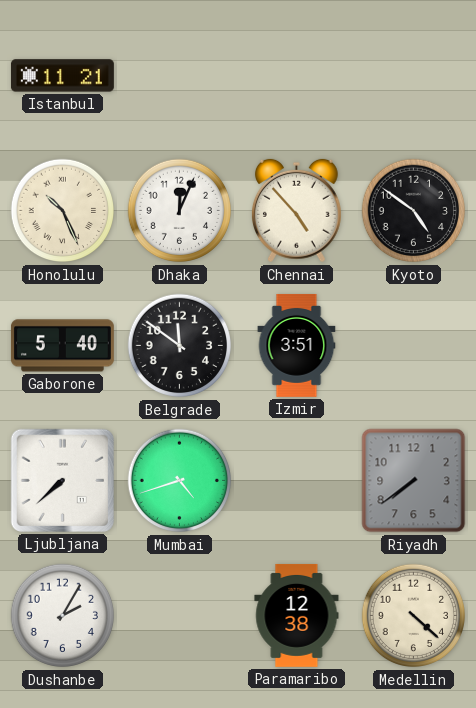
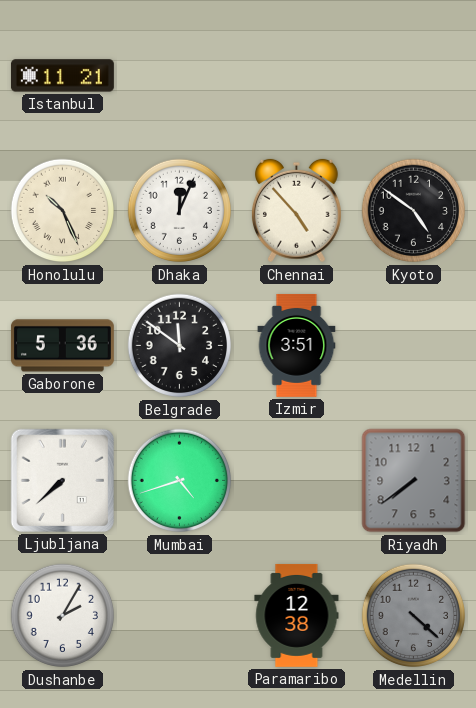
Gaborone: 5:40 -> 5:36
Medellin dial: cream -> grey
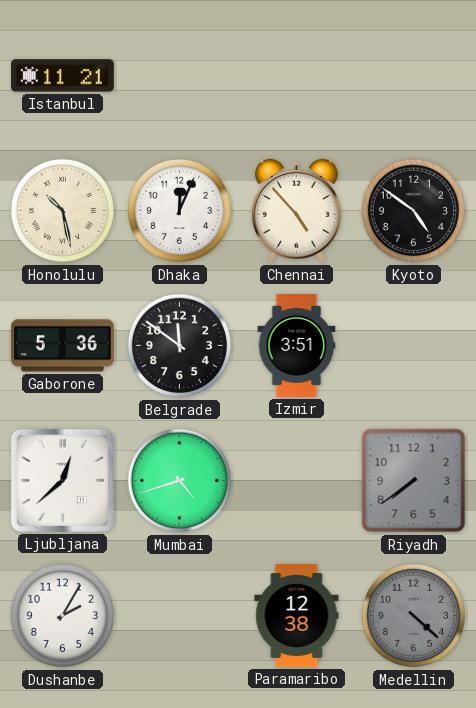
Honolulu: 10:26 -> 10:28
Ljubljana: 7:38 -> 12:38
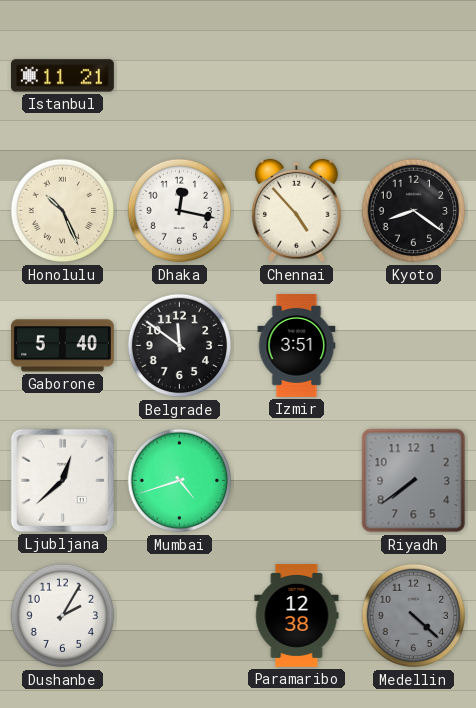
Honolulu: 10:28 -> 10:26
Dhaka: 12:04 -> 12:17
Kyoto: 4:51 -> 8:21
Gaborone: 5:36 -> 5:40
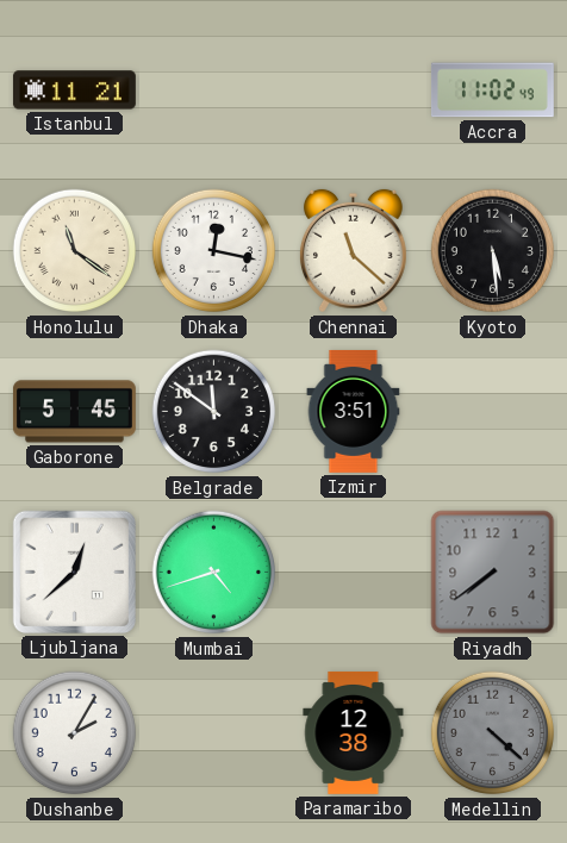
Accra: none -> 11:02
Honolulu: 10:26 -> 11:21
Chennai: 4:53 -> 11:22
Kyoto: 8:21 -> 5:29
Gaborone: 5:40 -> 5:45
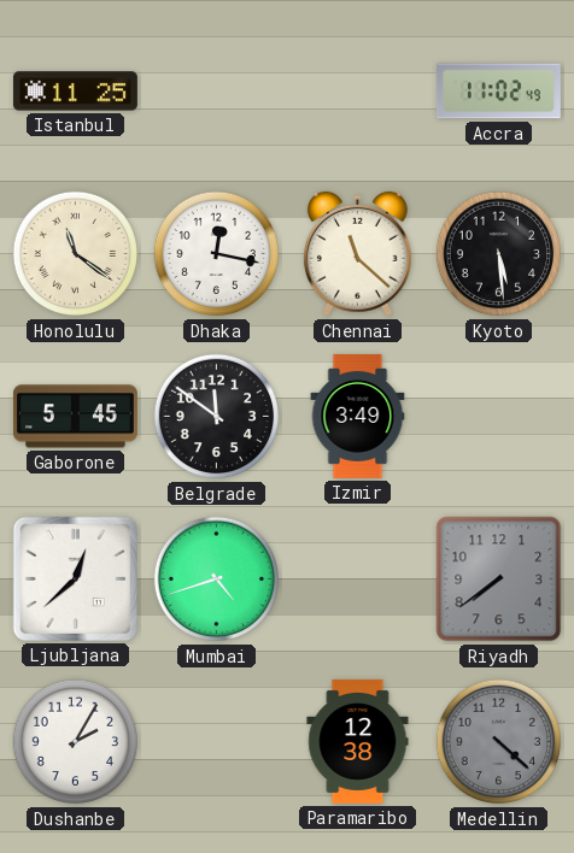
Istanbul: 11:21 -> 11:25
Izmir: 3:51 -> 3:49
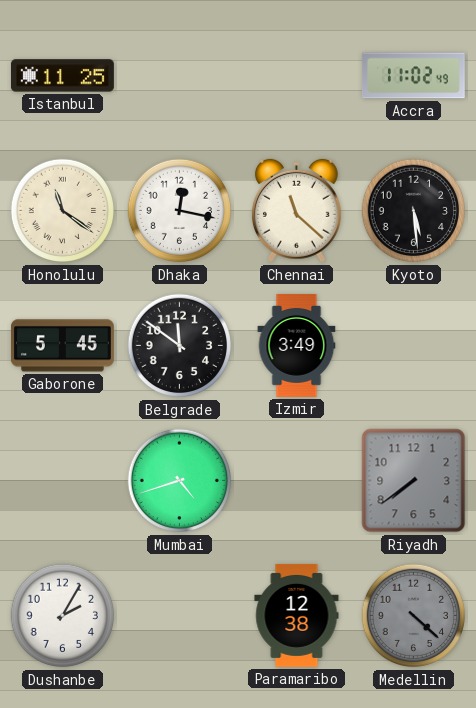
Ljubljana: 12:38 -> none
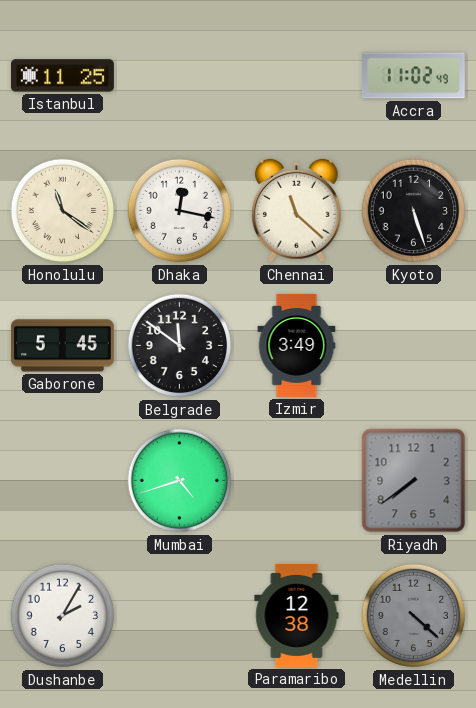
Kyoto: 5:29 -> 5:27
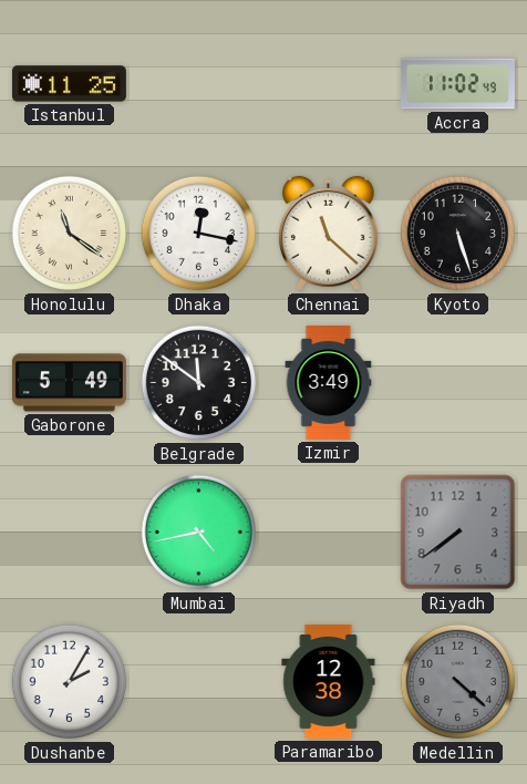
Gaborone: 5:45 -> 5:49
Mumbai: 4:42 -> 4:43
